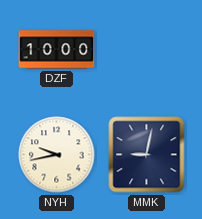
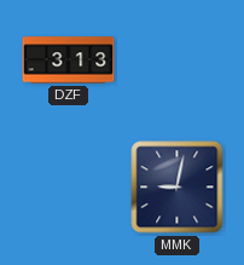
DZF: 10:00 -> 3:13
NYH: 9:43 -> none
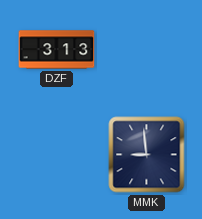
MMK: 9:02 -> 8:59
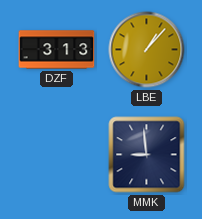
LBE: none -> 1:07
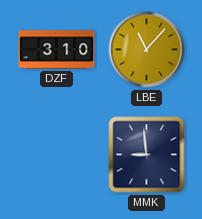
DZF: 3:13 -> 3:10
LBE: 1:07 -> 11:07
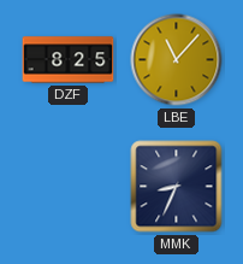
DZF: 3:10 -> 8:25
MMK: 8:59 -> 8:34
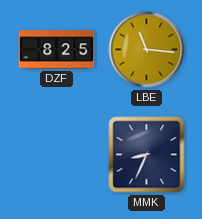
LBE: 11:07 -> 11:16
